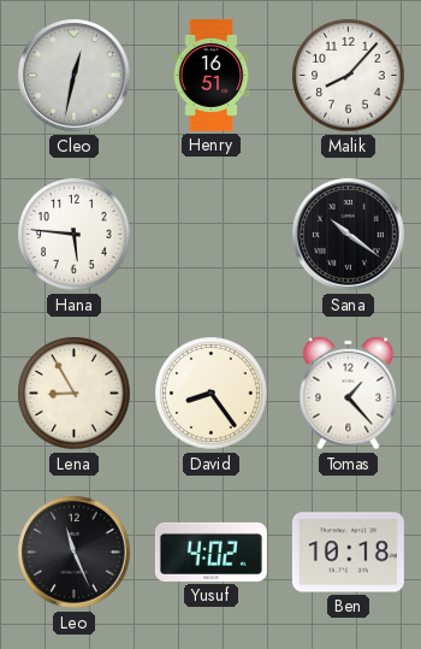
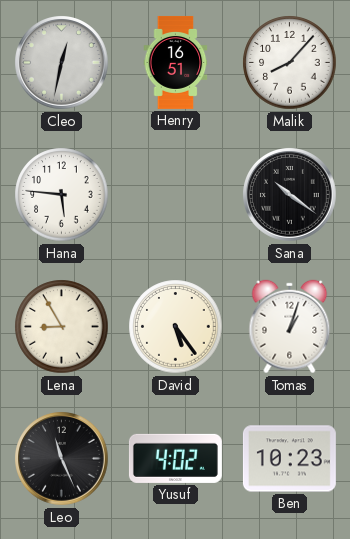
David: 8:24 -> 5:24
Tomas: 1:23 -> 1:03
Ben: 10:18 -> 10:23
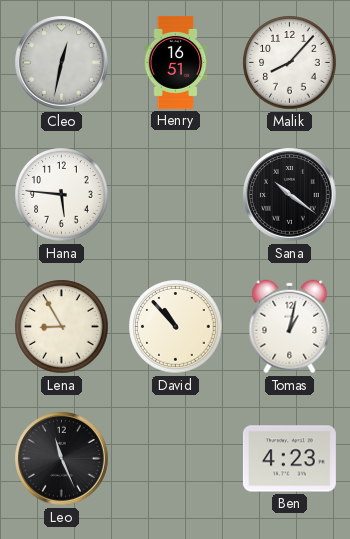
David: 5:24 -> 10:53
Tomas: 1:03 -> 1:02
Yusuf: 4:02 -> none
Ben: 10:23 -> 4:23
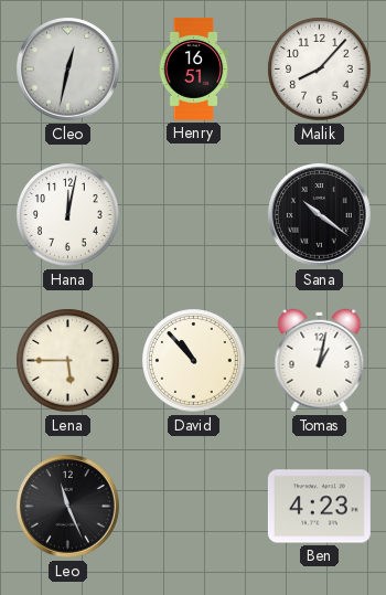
Hana: 5:46 -> 12:02
Lena: 8:55 -> 5:45
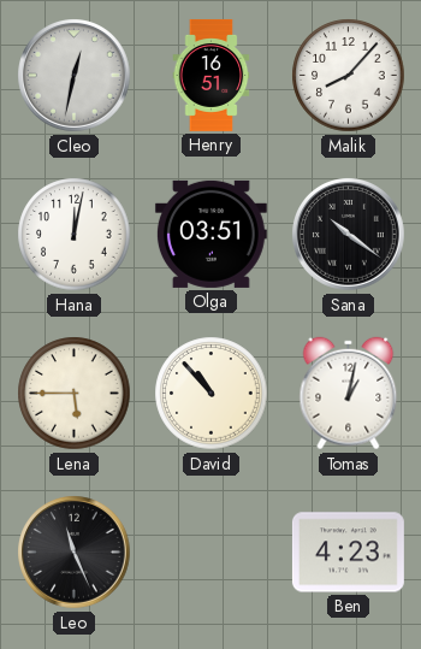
Olga: none -> 03:51
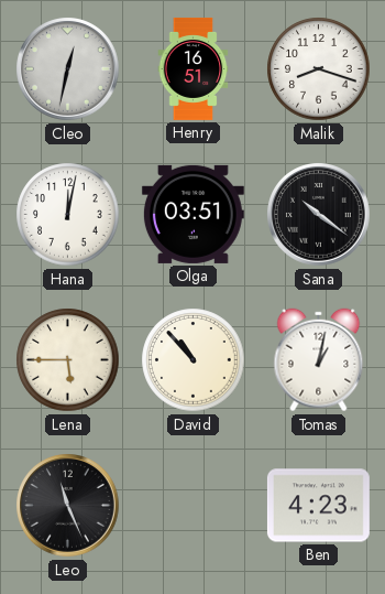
Malik: 8:07 -> 8:18
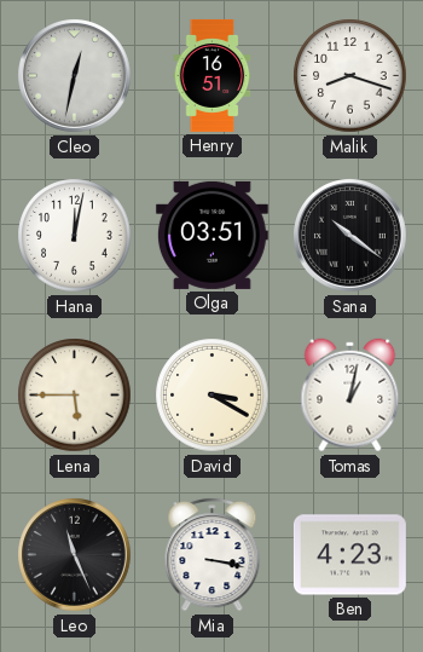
David: 10:53 -> 3:20
Mia: none -> 3:17
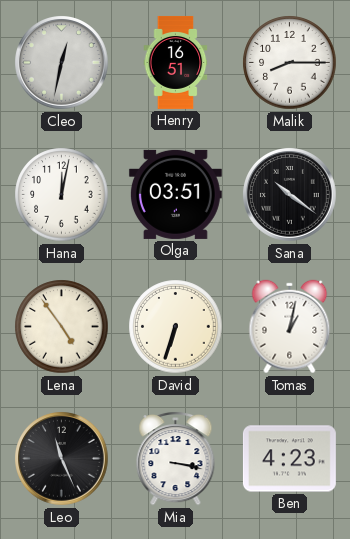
Malik: 8:18 -> 8:15
Lena: 5:45 -> 4:54
David: 3:20 -> 6:33
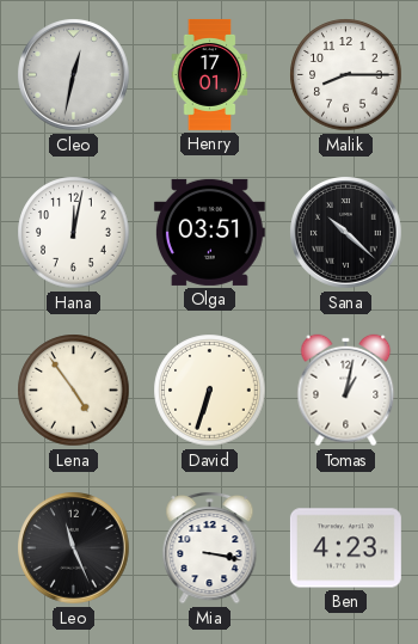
Henry: 16:51 -> 17:01
Sana: 10:21 -> 10:22
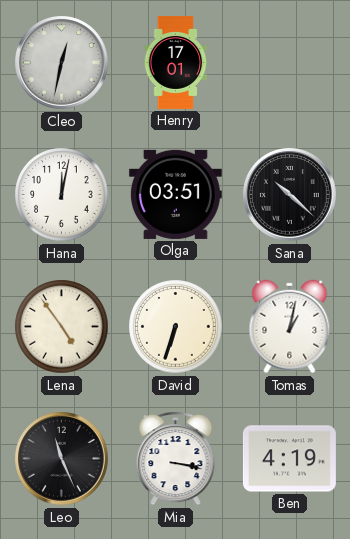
Malik: 8:15 -> none
Ben: 4:23 -> 4:19
